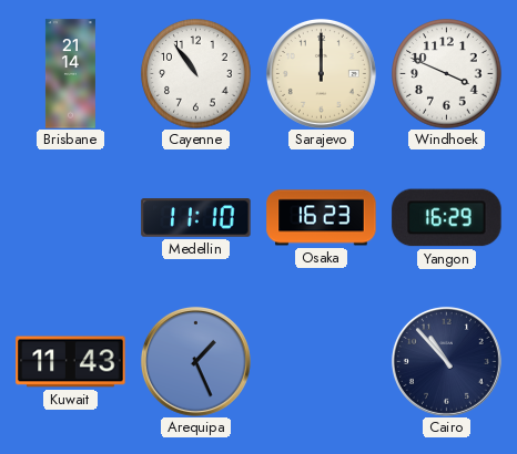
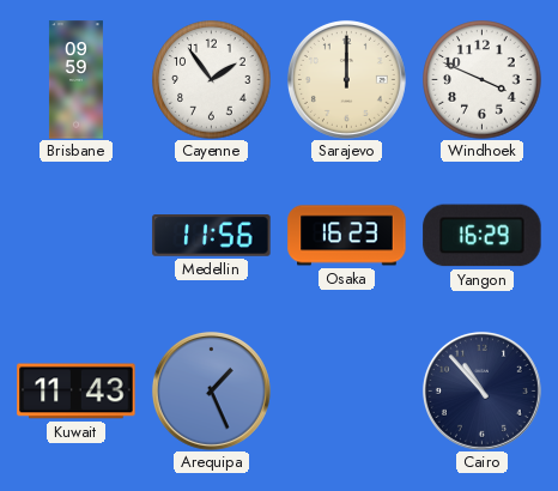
Brisbane: 21:14 -> 09:59
Cayenne: 10:54 -> 1:54
Medellin: 11:10 -> 11:56
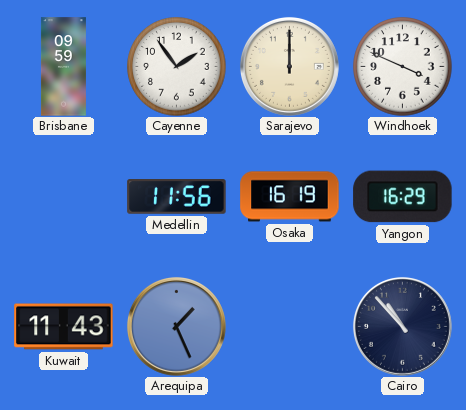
Osaka: 16:23 -> 16:19
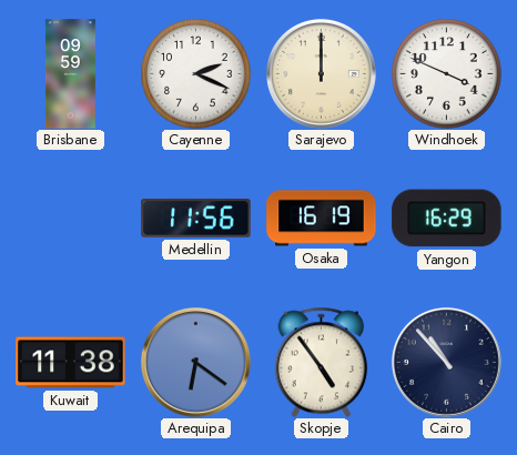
Cayenne: 1:54 -> 2:19
Kuwait: 11:43 -> 11:38
Arequipa: 1:26 -> 6:21
Skopje: none -> 4:54
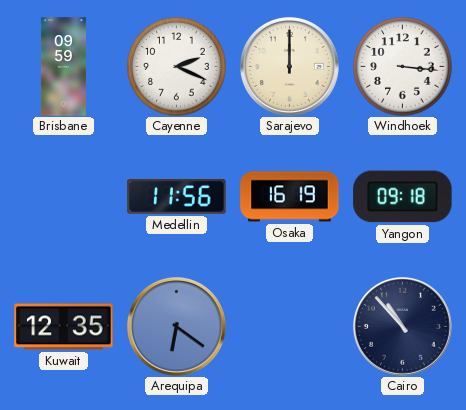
Windhoek: 3:49 -> 3:16
Yangon: 16:29 -> 09:18
Kuwait: 11:38 -> 12:35
Skopje: 4:54 -> none
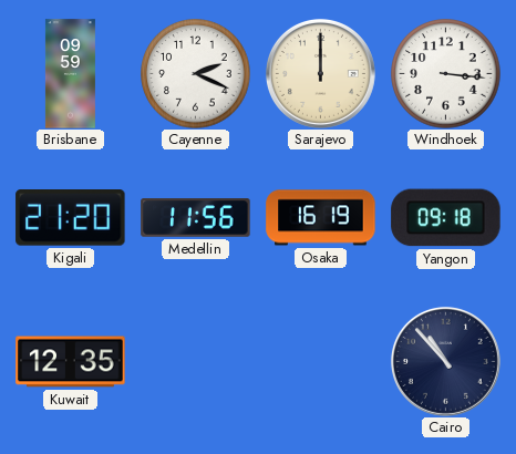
Kigali: none -> 21:20
Arequipa: 6:21 -> none
